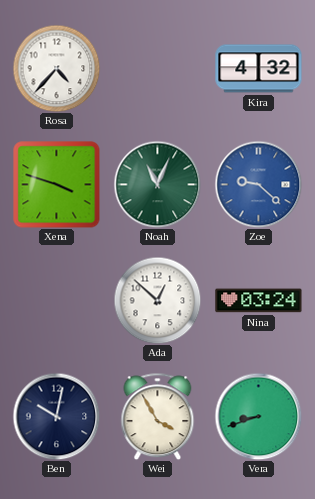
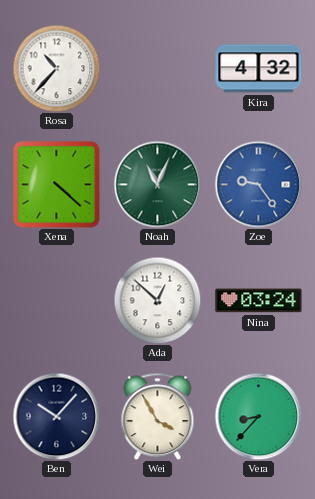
Rosa: 4:37 -> 10:37
Xena: 3:48 -> 4:22
Zoe: 9:22 -> 9:24
Ben: 10:02 -> 10:07
Vera: 8:42 -> 8:37
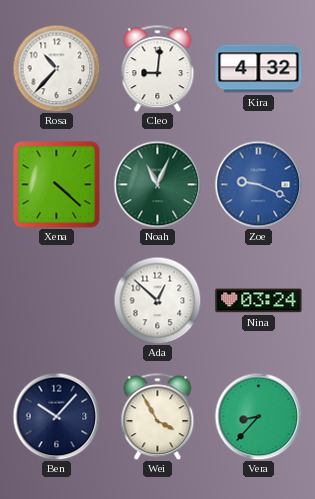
Cleo: none -> 9:01
Zoe: 9:24 -> 9:19
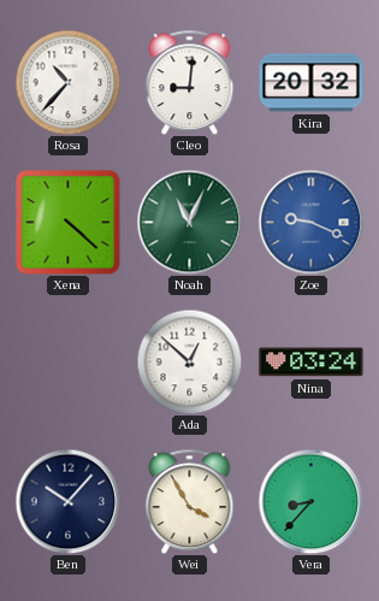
Kira: 4:32 -> 20:32
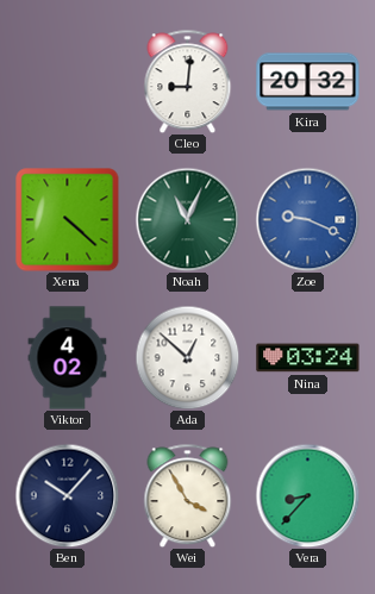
Rosa: 10:37 -> none
Viktor: none -> 4:02
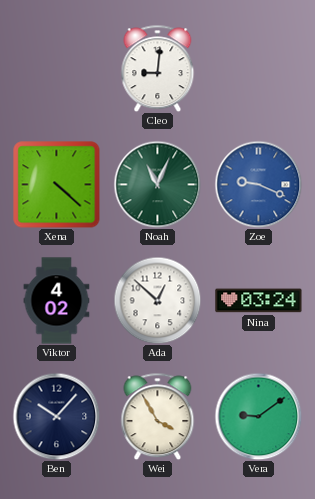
Kira: 20:32 -> none
Vera: 8:37 -> 9:09
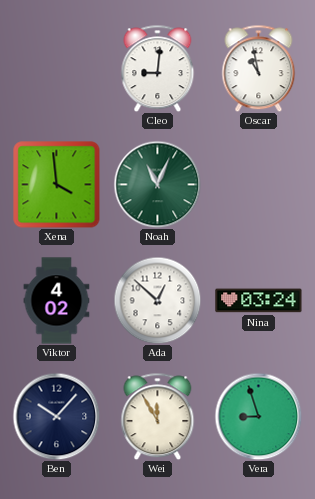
Oscar: none -> 10:58
Xena: 4:22 -> 3:59
Zoe: 9:19 -> none
Wei: 3:55 -> 11:55
Vera: 9:09 -> 8:57
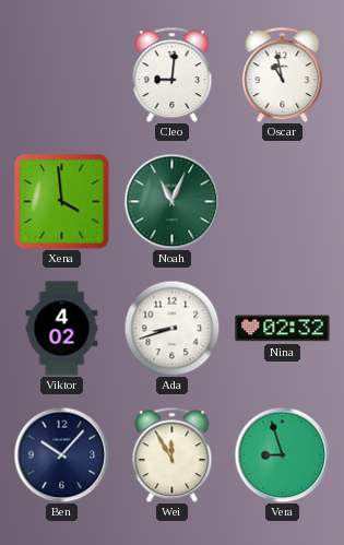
Ada: 12:52 -> 8:42
Nina: 03:24 -> 02:32
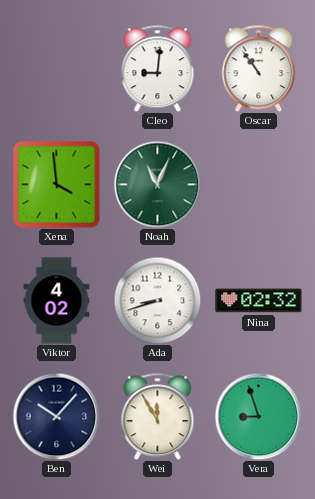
Oscar: 10:58 -> 10:54
